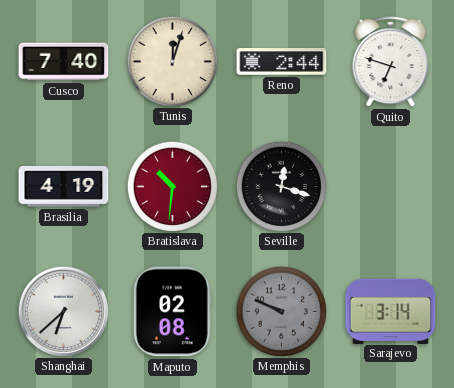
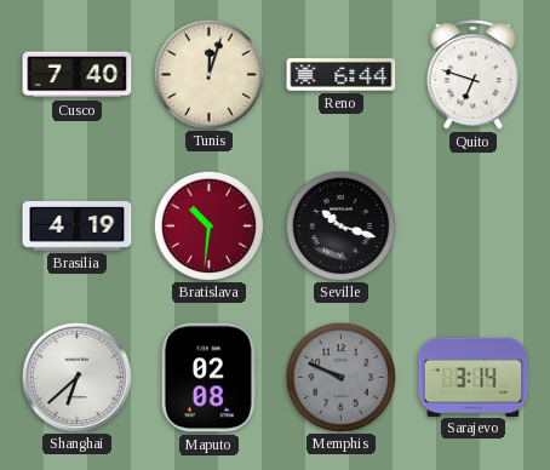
Reno: 2:44 -> 6:44
Seville: 12:18 -> 10:18
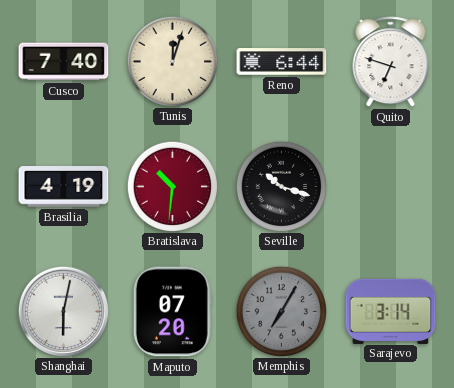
Shanghai: 6:38 -> 6:02
Maputo: 02:08 -> 07:20
Memphis: 9:49 -> 7:05
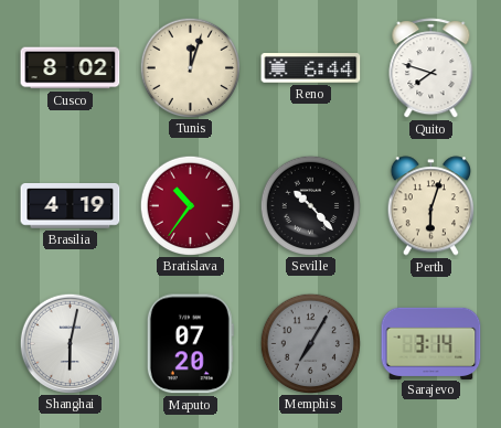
Cusco: 7:40 -> 8:02
Quito: 6:48 -> 7:48
Bratislava: 10:31 -> 10:36
Seville: 10:18 -> 10:23
Perth: none -> 6:03
